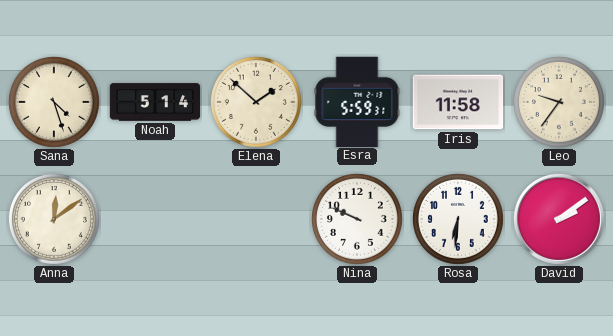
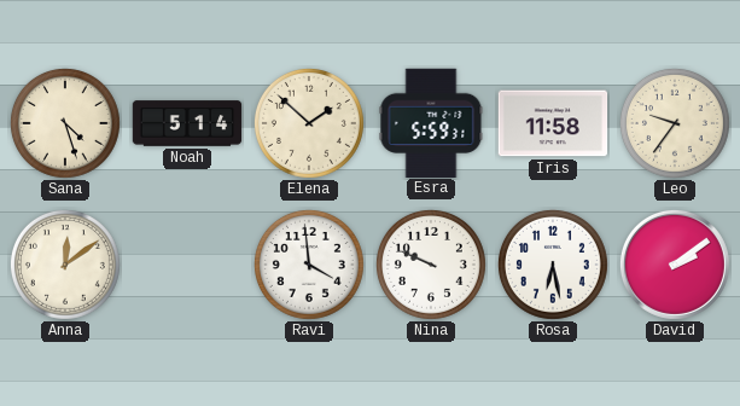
Ravi: none -> 3:59
Rosa: 6:31 -> 6:28
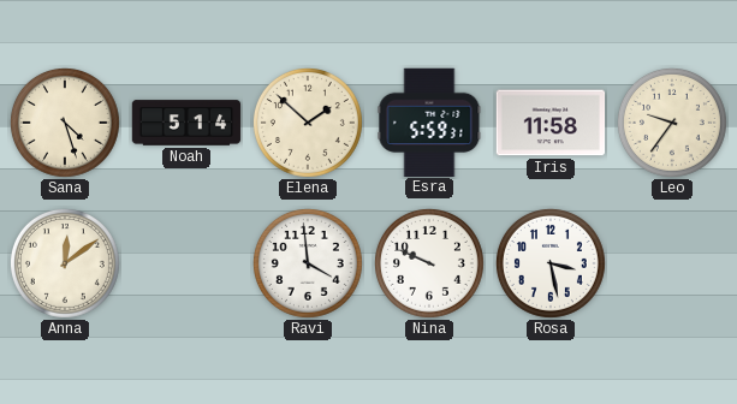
Rosa: 6:28 -> 3:28
David: 2:09 -> none
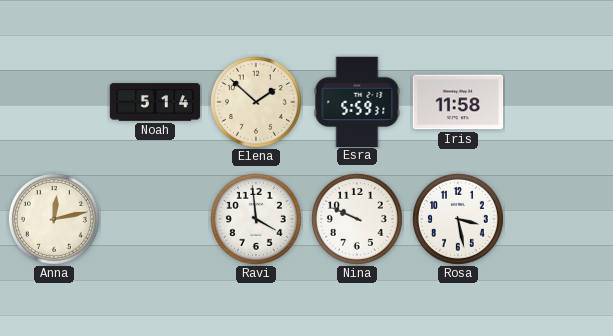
Sana: 4:27 -> none
Leo: 9:36 -> none
Anna: 12:09 -> 12:13
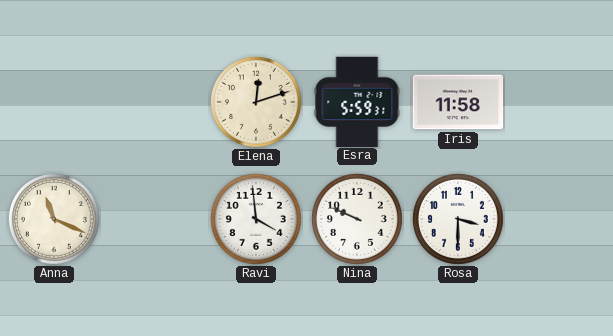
Noah: 5:14 -> none
Elena: 1:52 -> 12:12
Anna: 12:13 -> 11:19
Rosa: 3:28 -> 3:30
